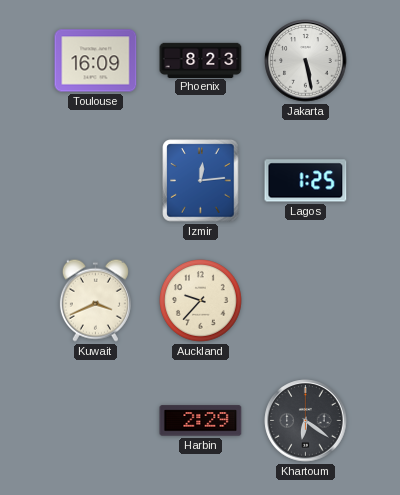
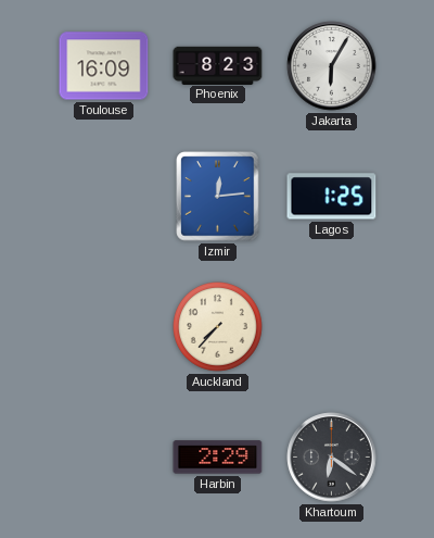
Jakarta: 5:28 -> 6:05
Kuwait: 3:41 -> none
Auckland: 9:37 -> 7:37
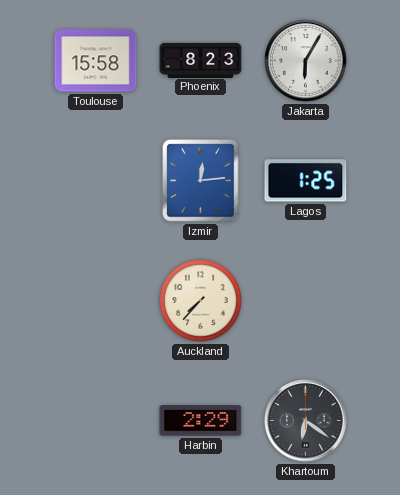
Toulouse: 16:09 -> 15:58
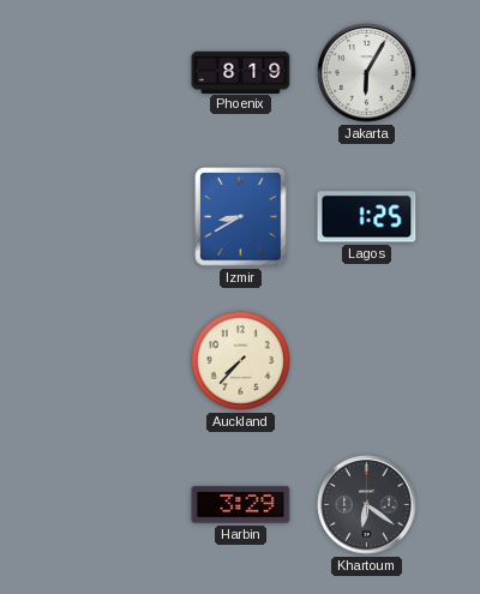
Toulouse: 15:58 -> none
Phoenix: 8:23 -> 8:19
Izmir: 12:14 -> 8:40
Harbin: 2:29 -> 3:29
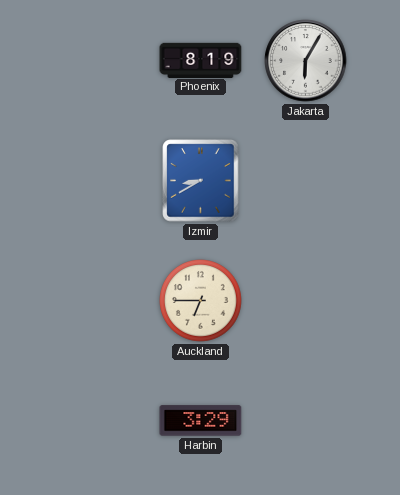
Lagos: 1:25 -> none
Auckland: 7:37 -> 6:45
Khartoum: 6:21 -> none
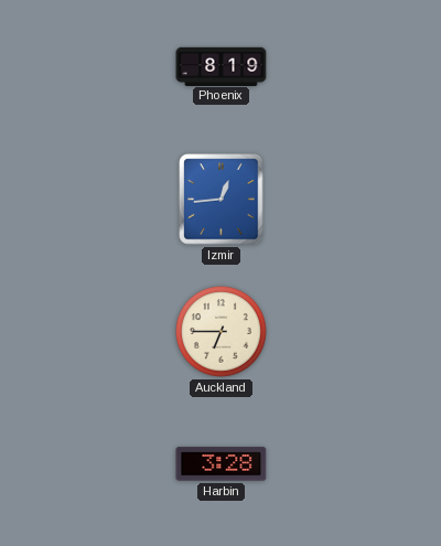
Jakarta: 6:05 -> none
Izmir: 8:40 -> 12:44
Harbin: 3:29 -> 3:28
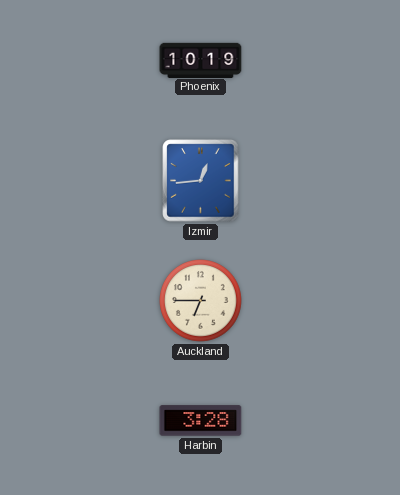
Phoenix: 8:19 -> 10:19
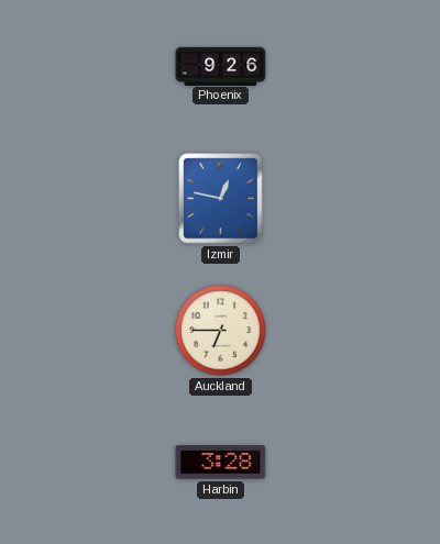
Phoenix: 10:19 -> 9:26
Izmir: 12:44 -> 12:47
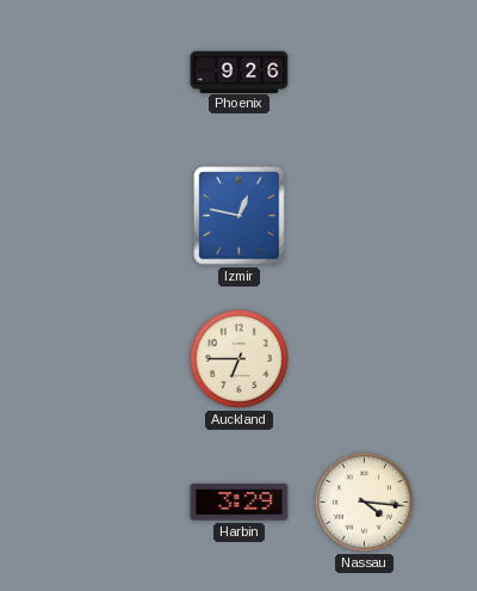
Harbin: 3:28 -> 3:29
Nassau: none -> 4:16
